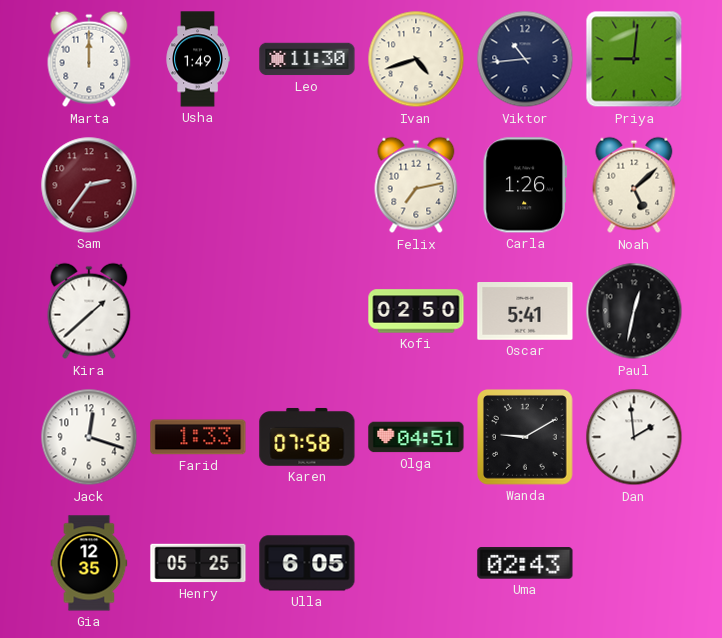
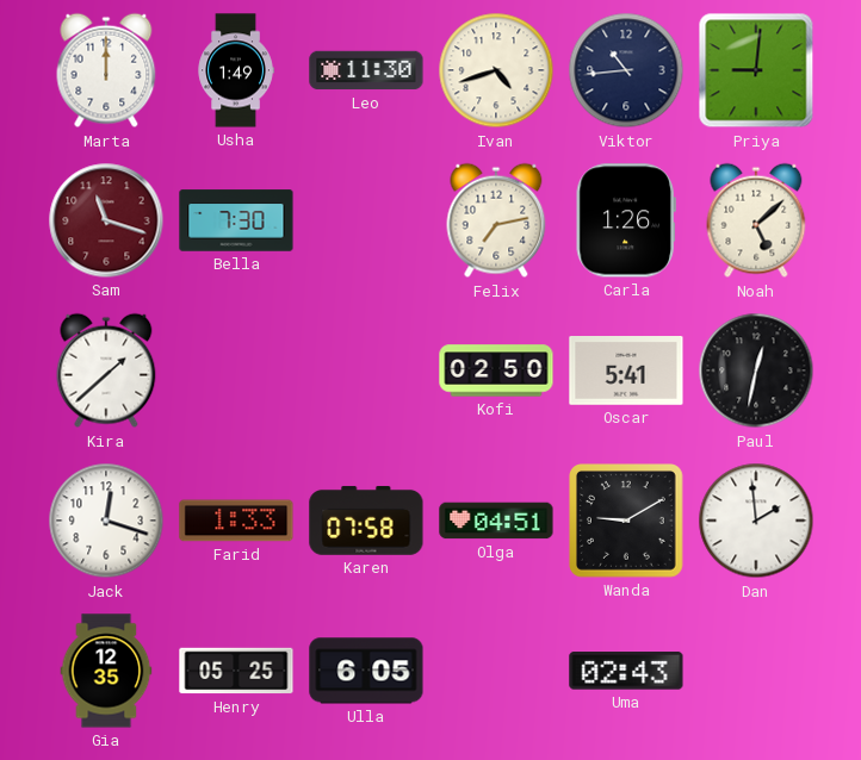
Sam: 2:36 -> 11:18
Bella: none -> 7:30
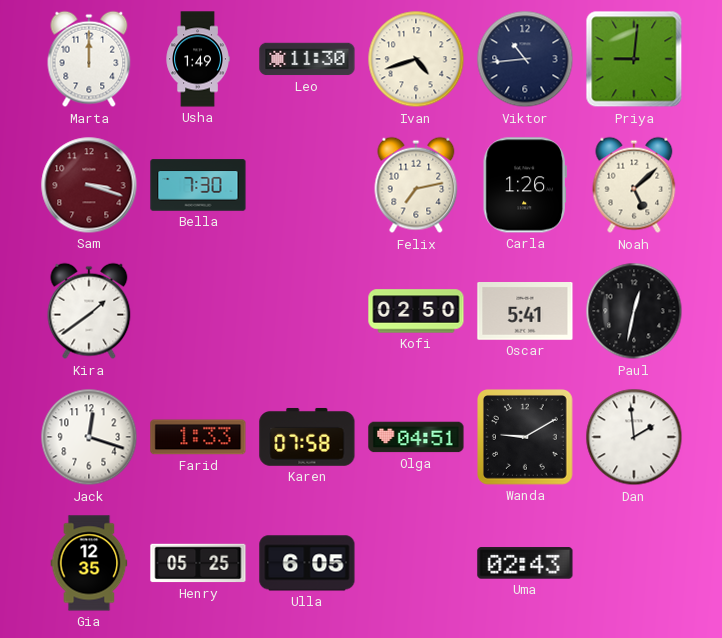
Sam: 11:18 -> 3:18
Kira: 1:38 -> 1:39
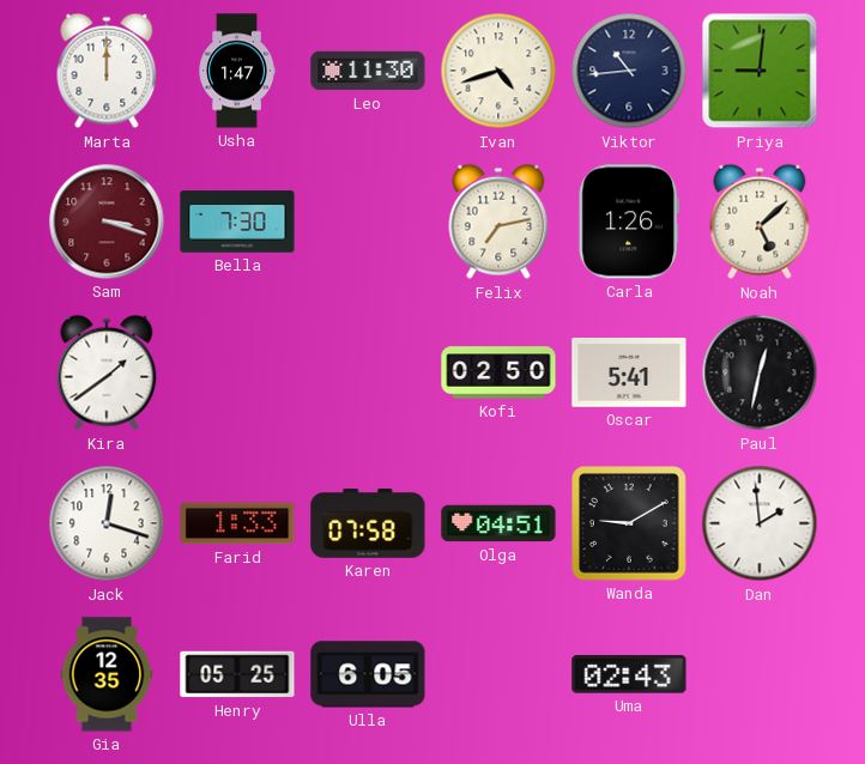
Usha: 1:49 -> 1:47
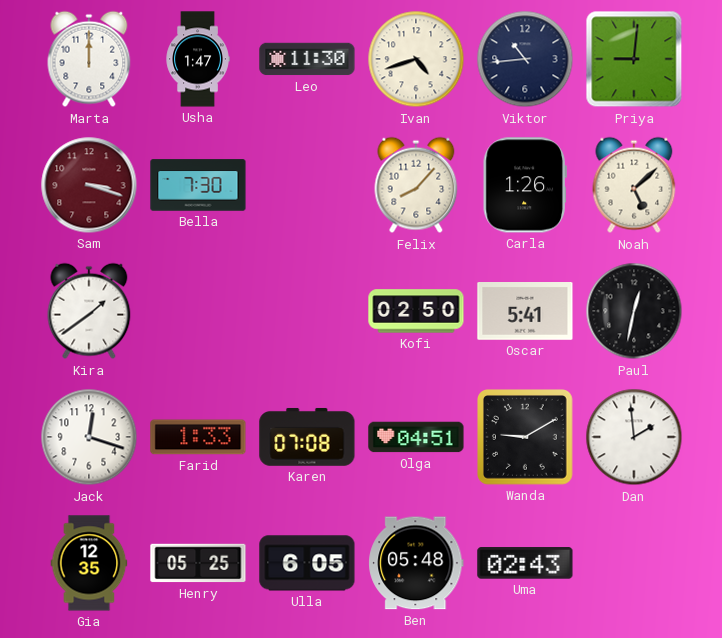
Felix: 7:13 -> 8:07
Karen: 07:58 -> 07:08
Ben: none -> 05:48
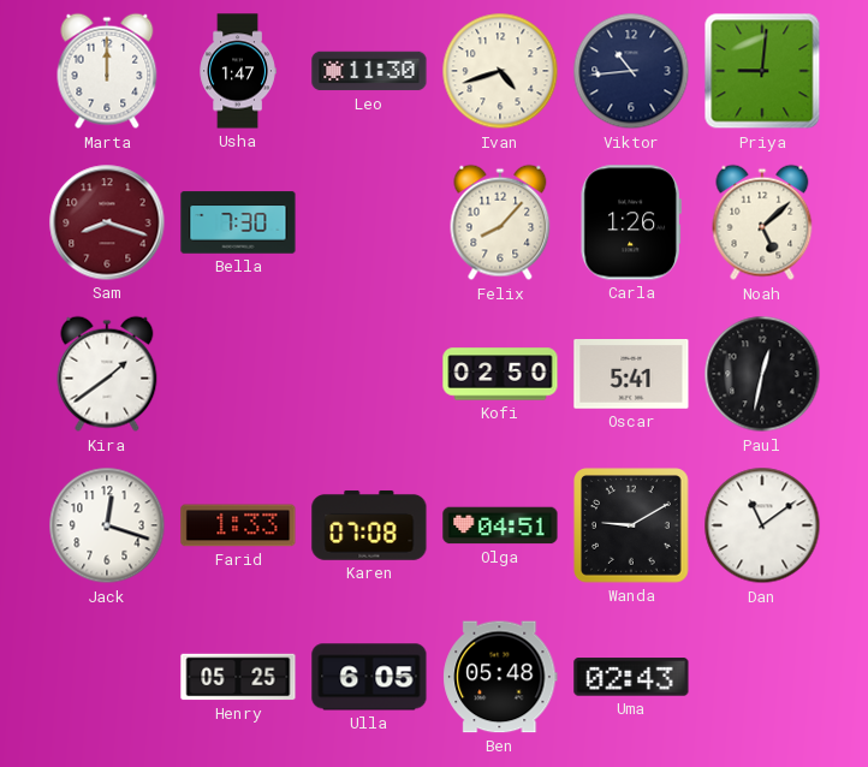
Sam: 3:18 -> 8:18
Dan: 1:59 -> 11:09
Gia: 12:35 -> none
